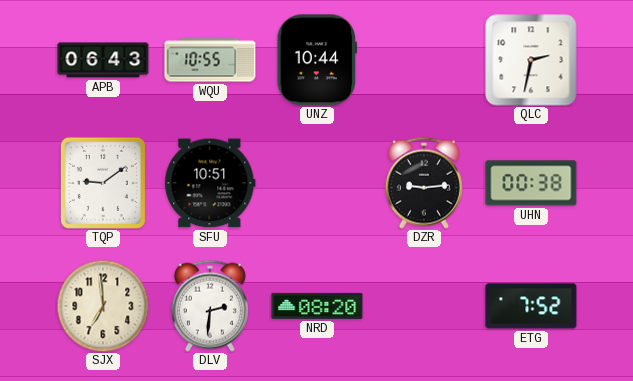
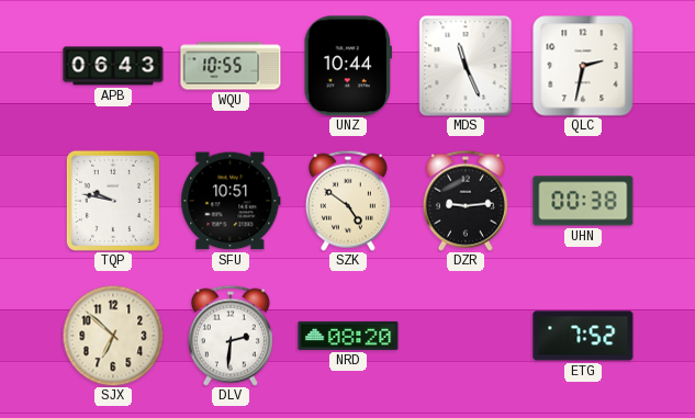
MDS: none -> 11:26
TQP: 9:09 -> 9:47
SZK: none -> 4:51
SJX: 6:59 -> 6:52
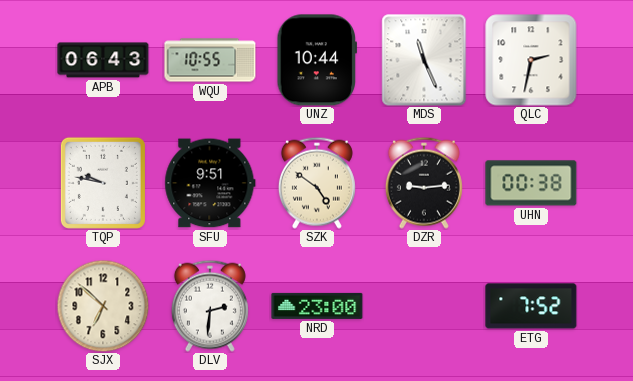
SFU: 10:51 -> 9:51
NRD: 08:20 -> 23:00
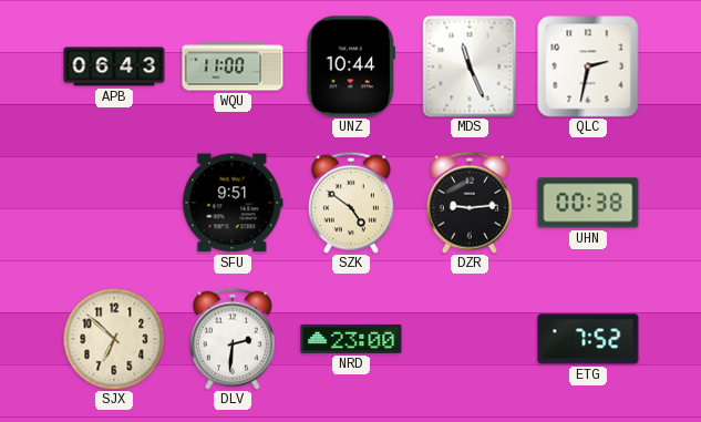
WQU: 10:55 -> 11:00
TQP: 9:47 -> none
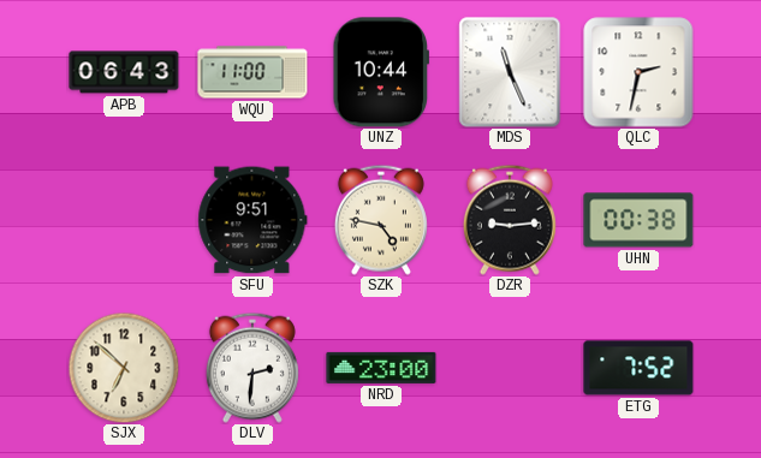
SZK: 4:51 -> 4:47
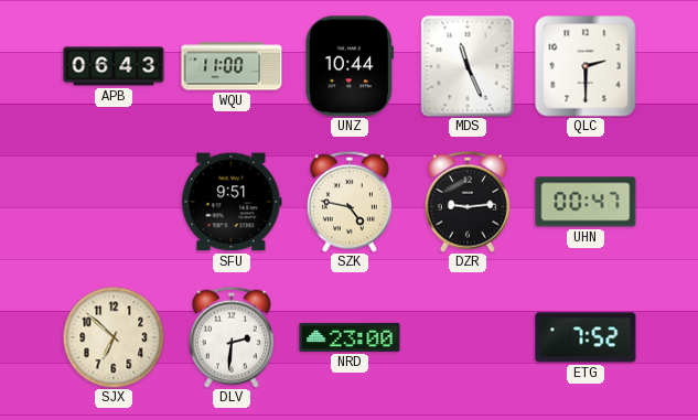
QLC: 2:32 -> 2:30
UHN: 00:38 -> 00:47
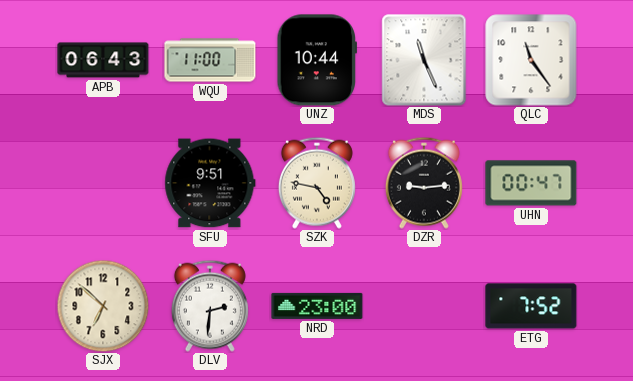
QLC: 2:30 -> 11:24
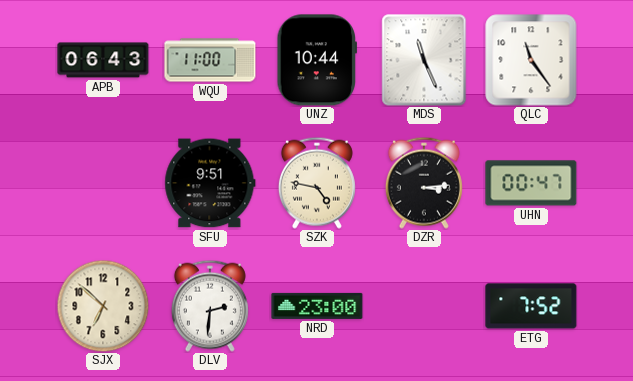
DZR: 9:14 -> 3:14
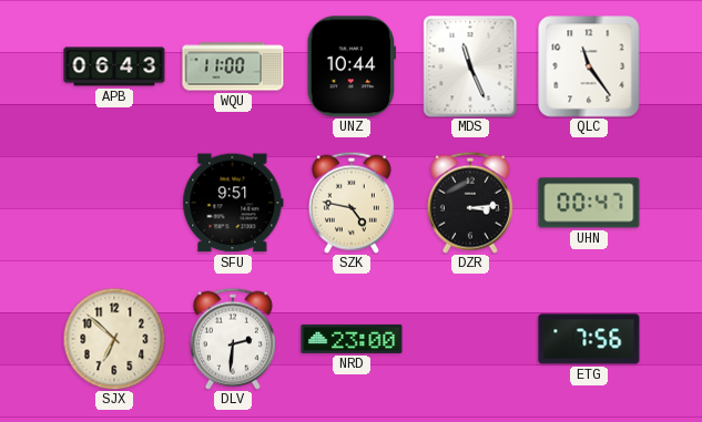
ETG: 7:52 -> 7:56
